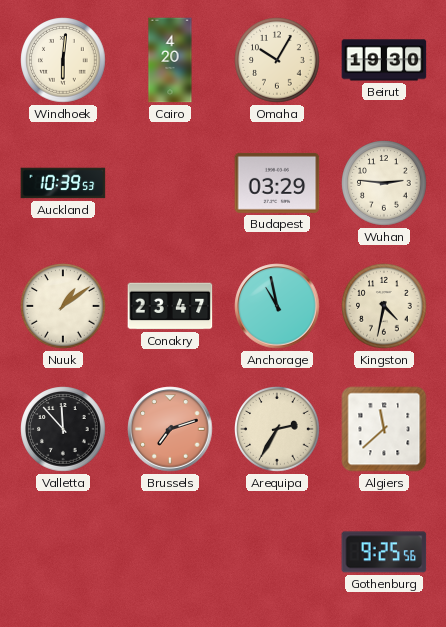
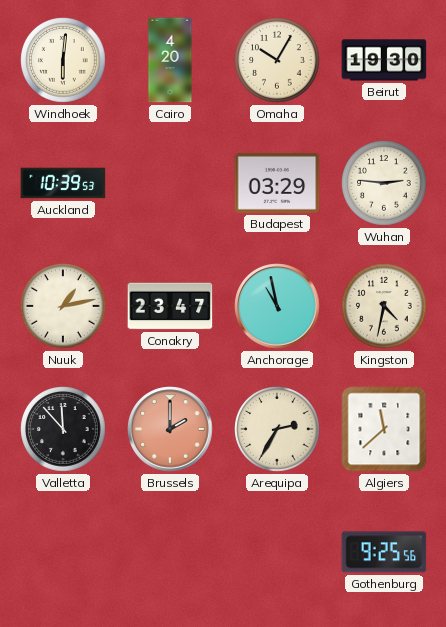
Nuuk: 1:09 -> 1:13
Brussels: 7:12 -> 2:00
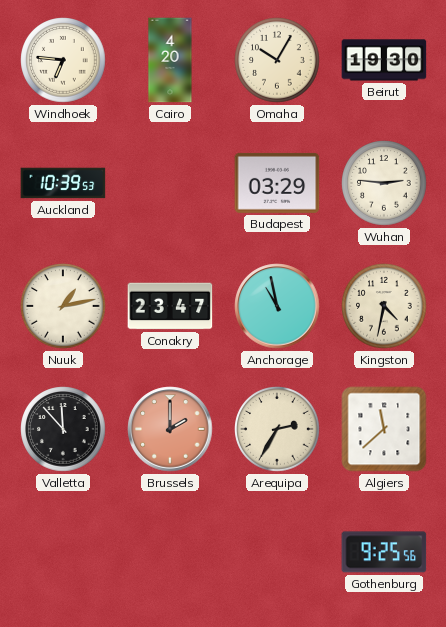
Windhoek: 6:01 -> 6:46
